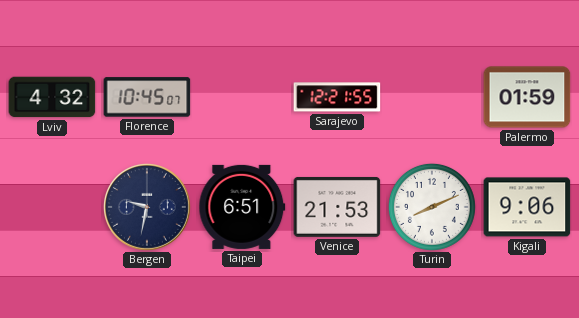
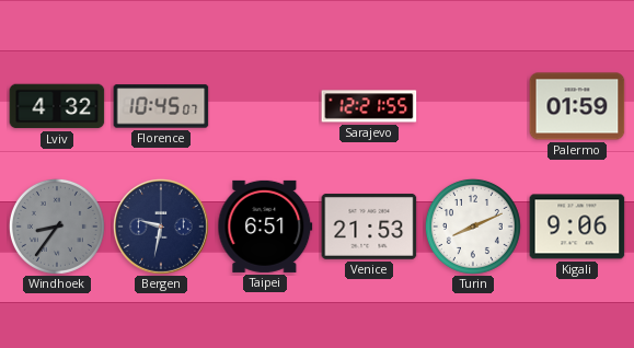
Windhoek: none -> 8:36
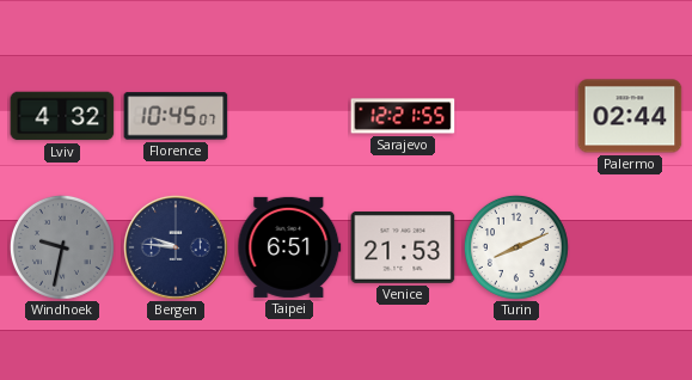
Palermo: 01:59 -> 02:44
Windhoek: 8:36 -> 9:32
Bergen: 9:32 -> 9:46
Kigali: 9:06 -> none
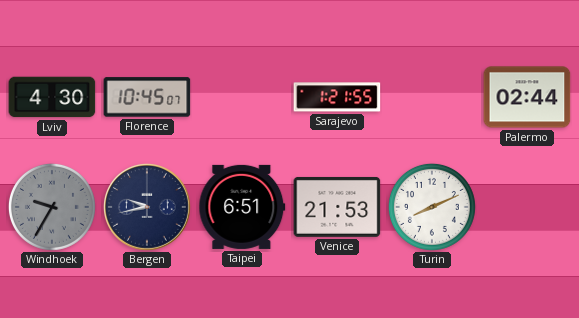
Lviv: 4:32 -> 4:30
Sarajevo: 12:21 -> 1:21
Windhoek: 9:32 -> 9:35
Bergen: 9:46 -> 9:43
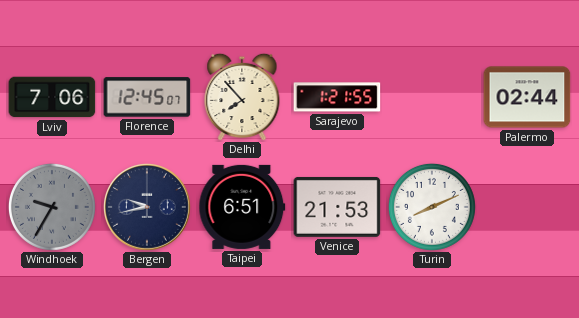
Lviv: 4:30 -> 7:06
Florence: 10:45 -> 12:45
Delhi: none -> 7:53
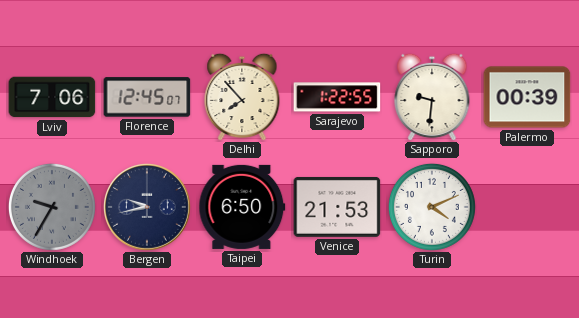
Sarajevo: 1:21 -> 1:22
Sapporo: none -> 9:31
Palermo: 02:44 -> 00:39
Taipei: 6:51 -> 6:50
Turin: 8:11 -> 4:11
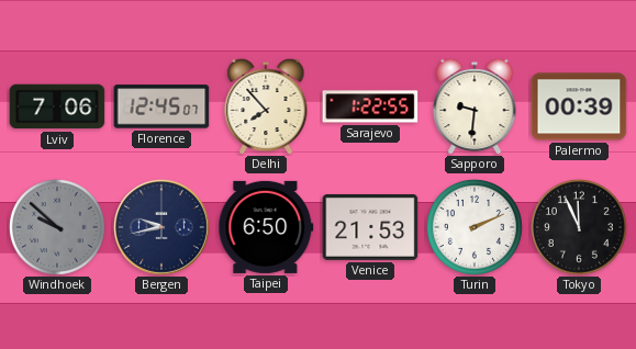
Windhoek: 9:35 -> 9:52
Turin: 4:11 -> 2:11
Tokyo: none -> 11:56
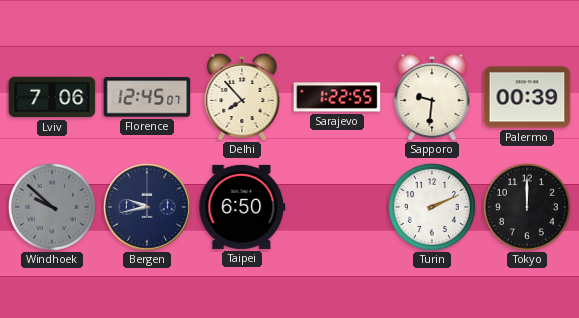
Venice: 21:53 -> none
Tokyo: 11:56 -> 12:00
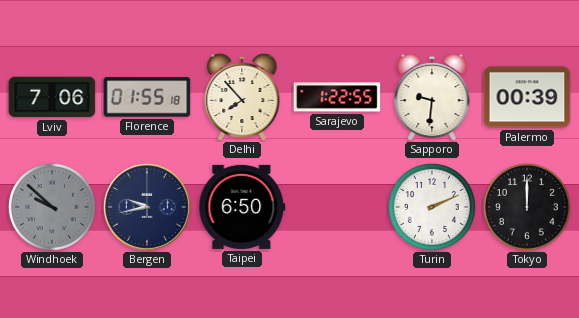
Florence: 12:45 -> 01:55
